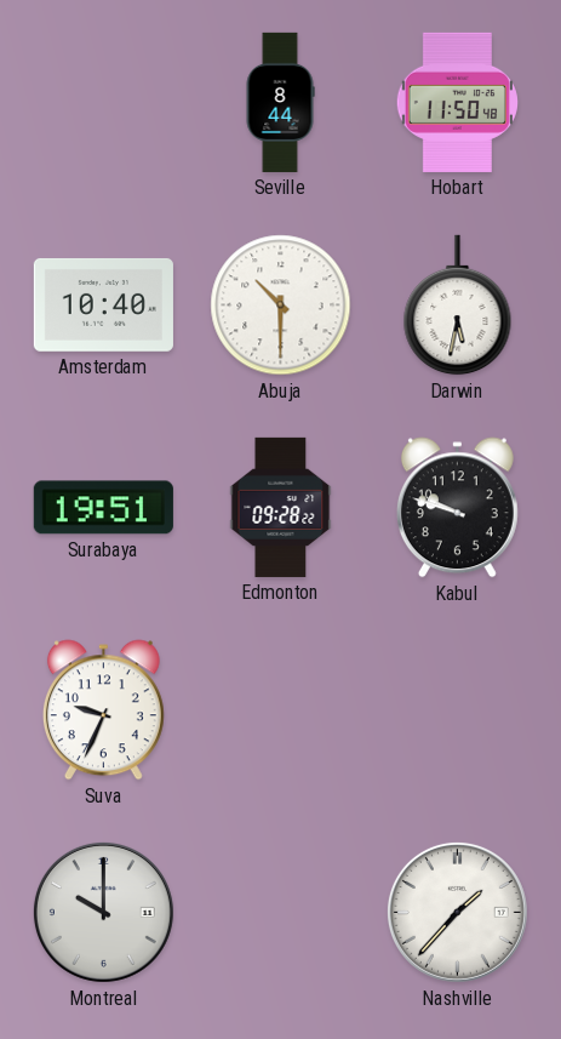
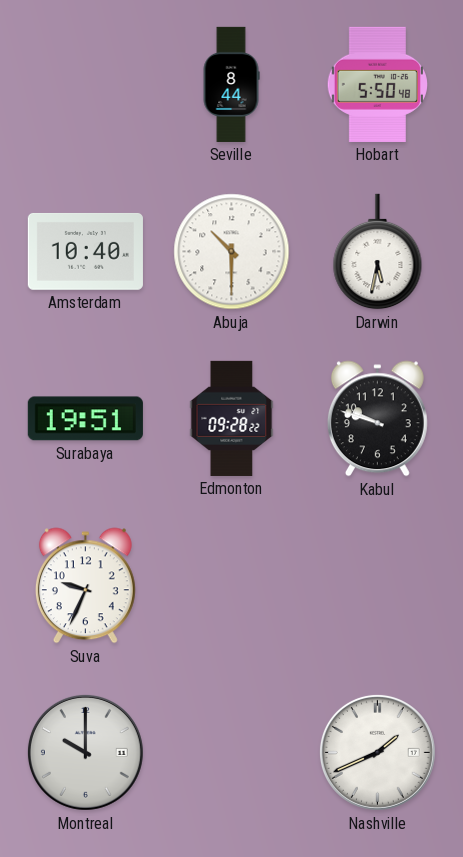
Hobart: 11:50 -> 5:50
Nashville: 1:37 -> 1:41
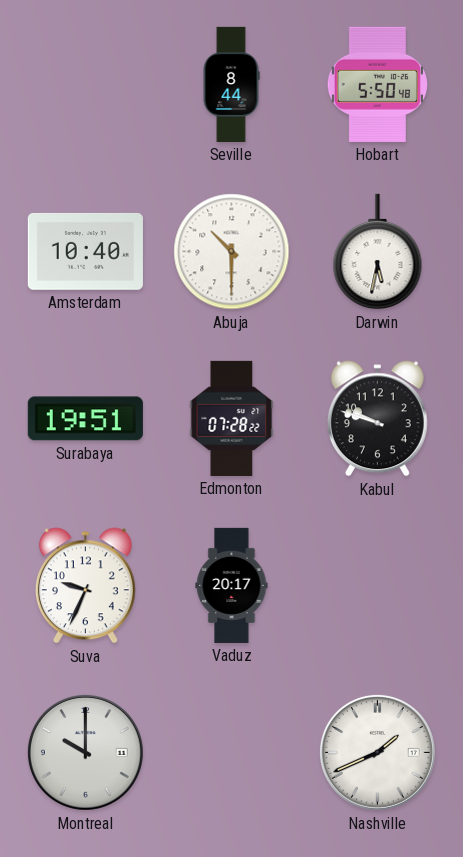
Edmonton: 09:28 -> 07:28
Vaduz: none -> 20:17
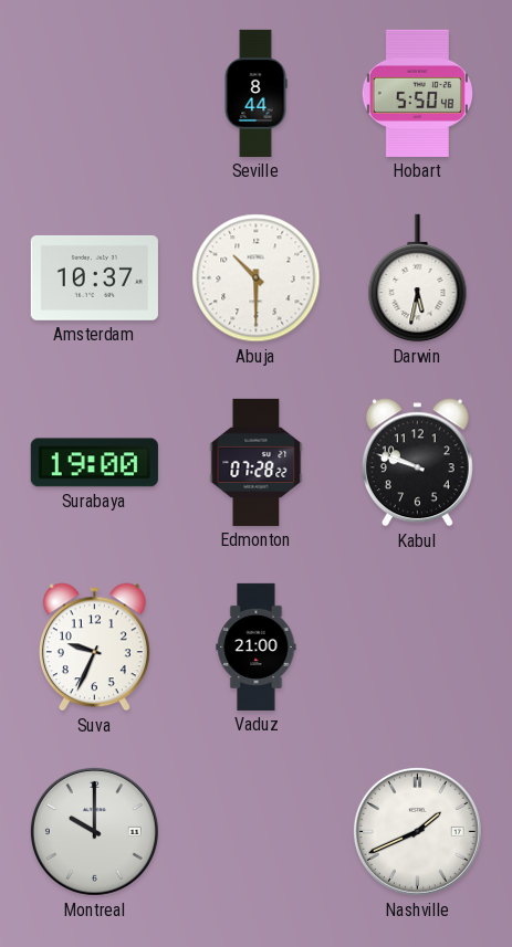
Amsterdam: 10:40 -> 10:37
Surabaya: 19:51 -> 19:00
Vaduz: 20:17 -> 21:00
